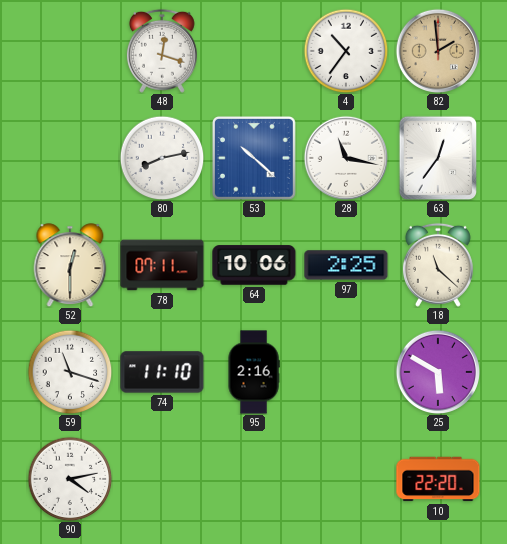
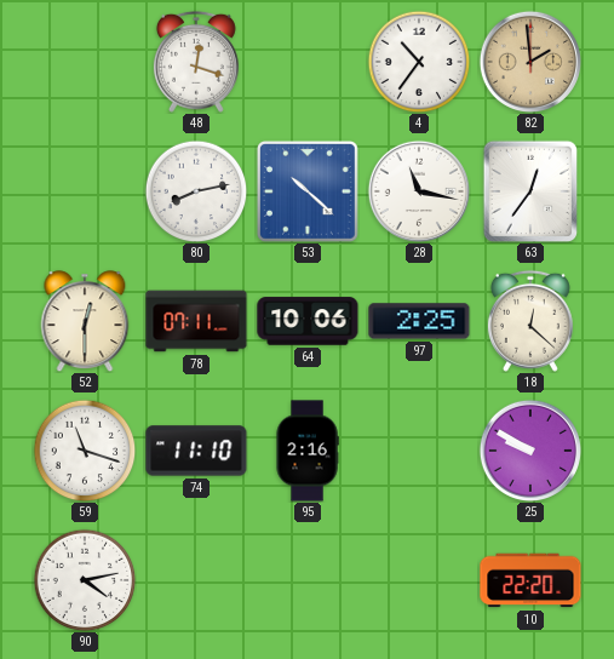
18: 11:22 -> 12:22
25: 5:50 -> 9:50
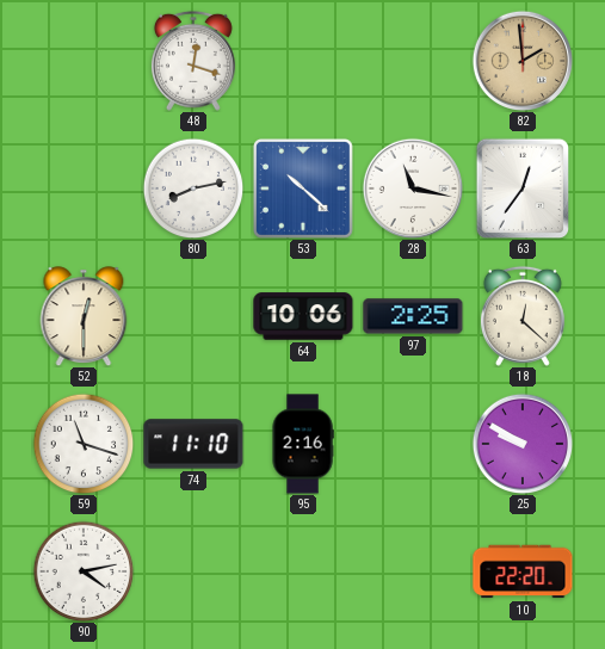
4: 10:36 -> none
78: 07:11 -> none
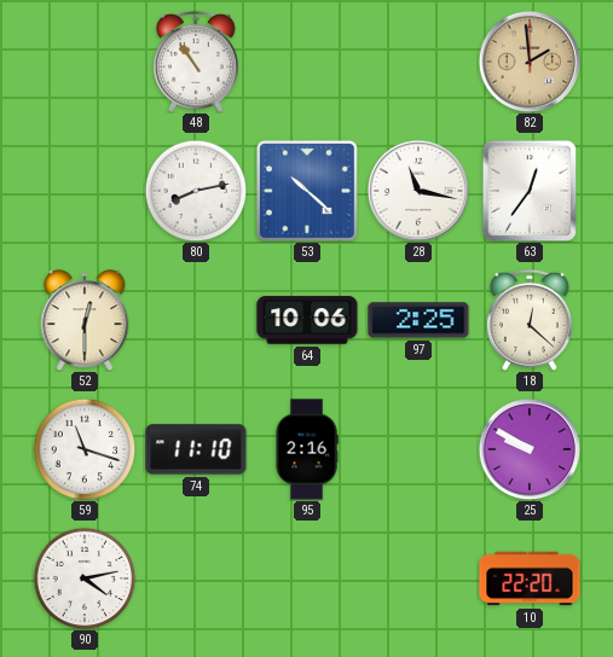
48: 12:18 -> 10:54
